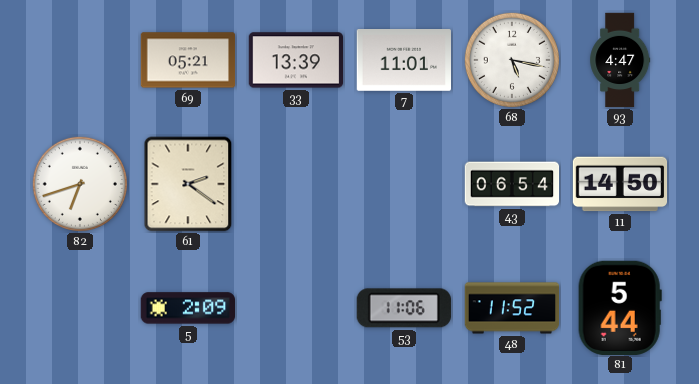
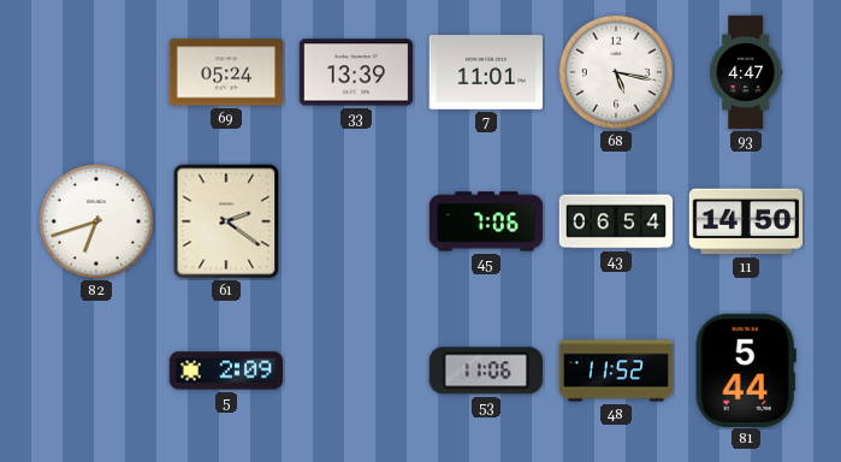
69: 05:21 -> 05:24
45: none -> 7:06
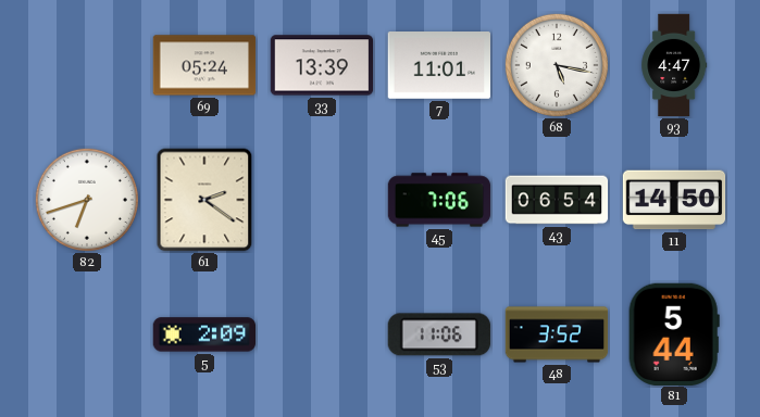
48: 11:52 -> 3:52
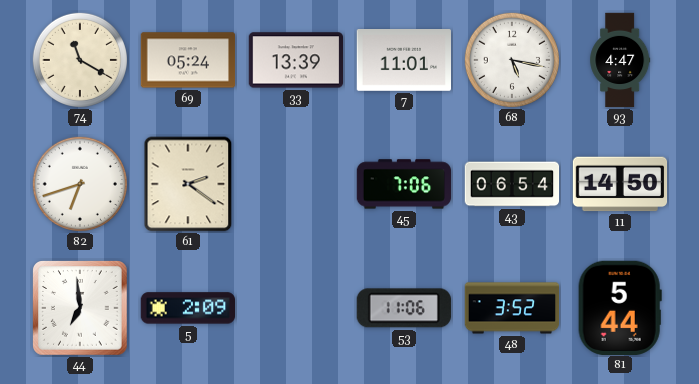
74: none -> 11:20
44: none -> 6:59
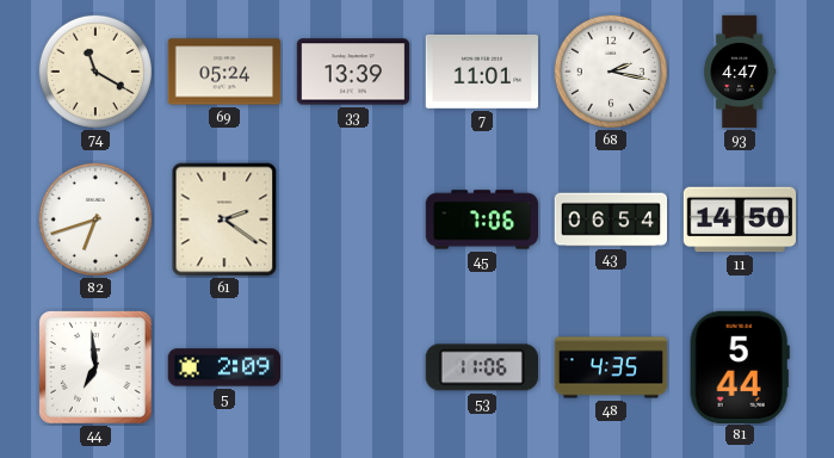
68: 5:17 -> 2:17
48: 3:52 -> 4:35
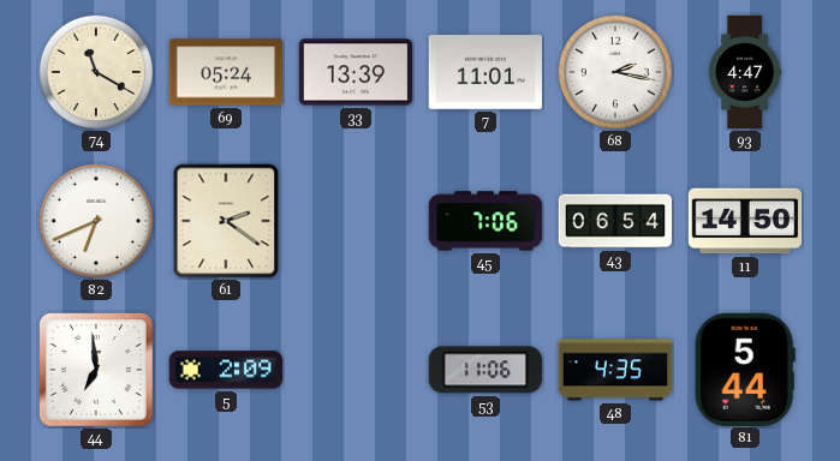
82: 6:42 -> 6:41
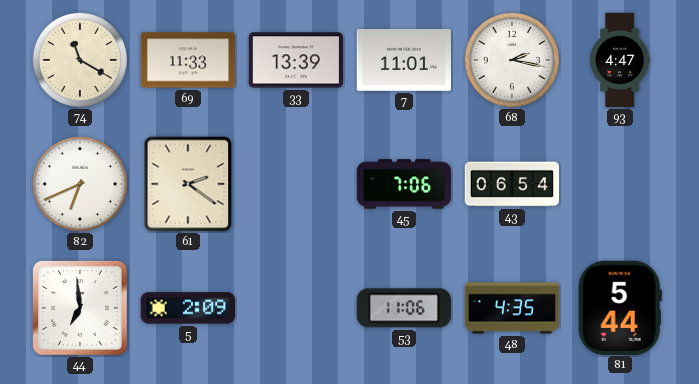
69: 05:24 -> 11:33
11: 14:50 -> none
